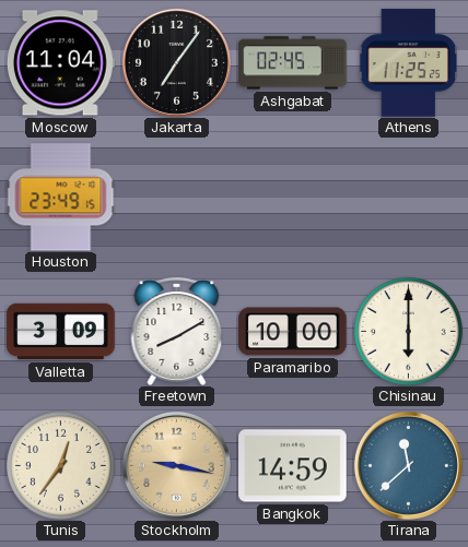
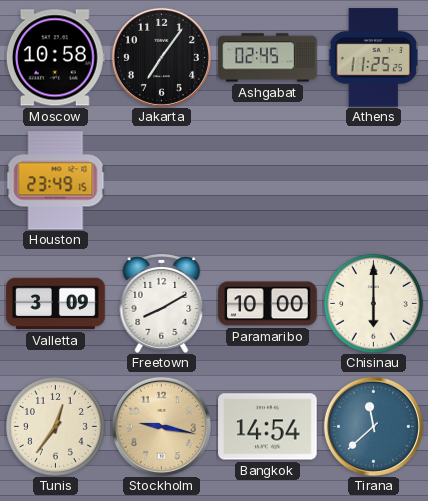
Moscow: 11:04 -> 10:58
Bangkok: 14:59 -> 14:54
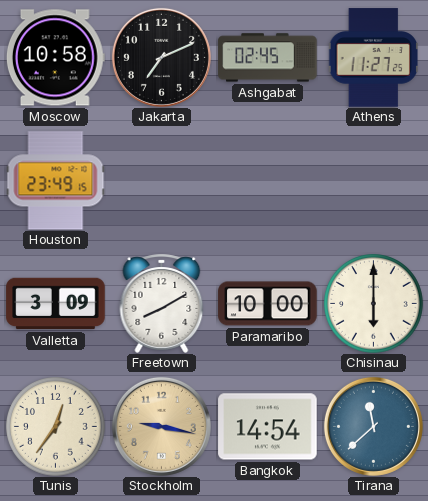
Jakarta: 7:06 -> 7:11
Athens: 11:25 -> 11:27
